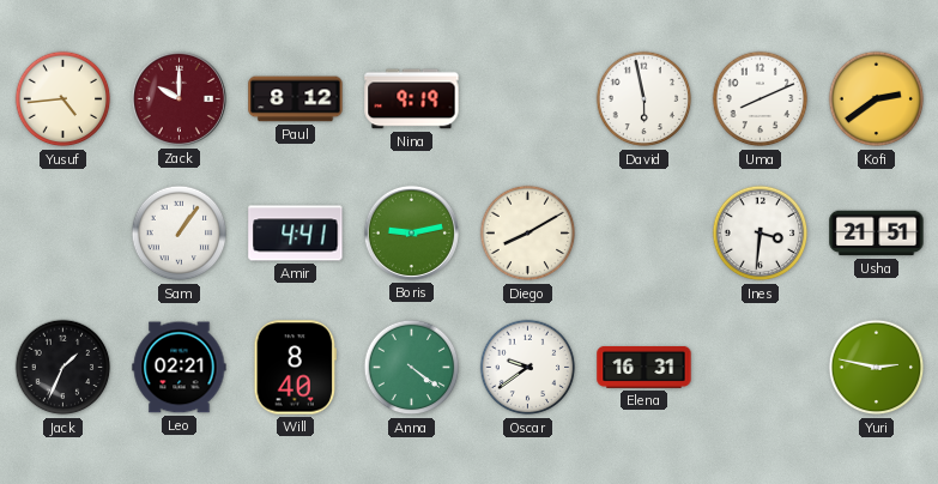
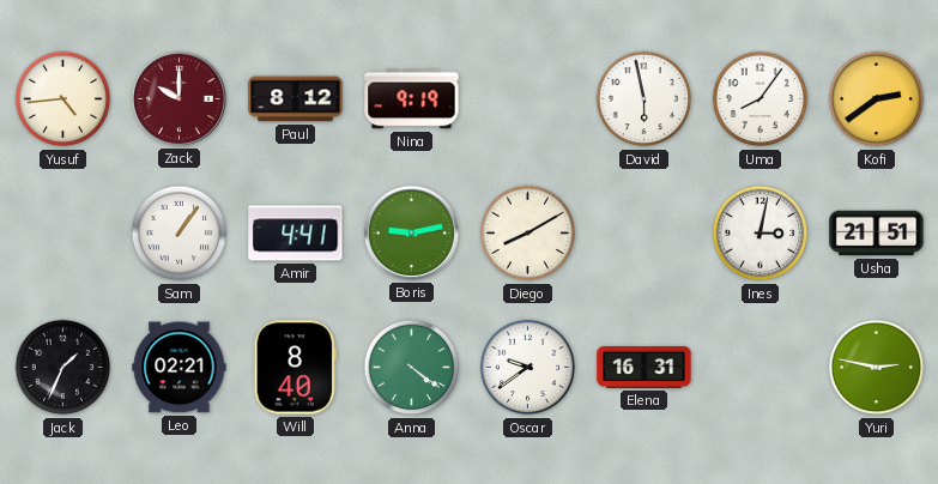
Uma: 8:11 -> 8:06
Ines: 3:31 -> 3:02
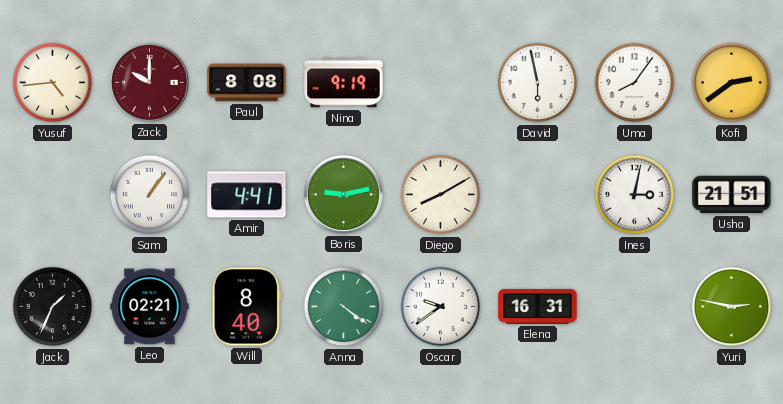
Paul: 8:12 -> 8:08
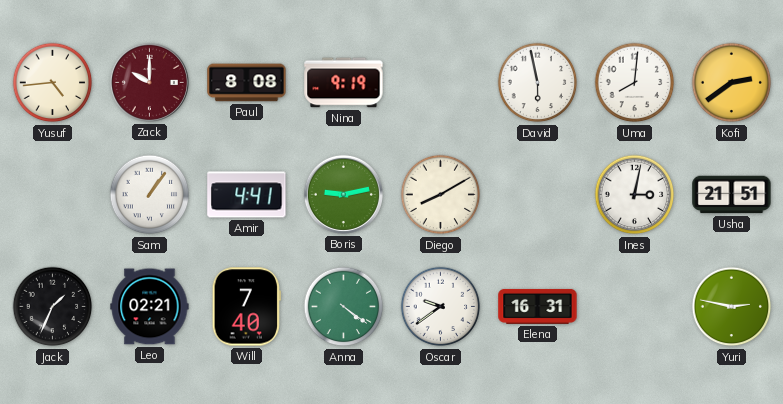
Uma: 8:06 -> 8:01
Will: 8:40 -> 7:40
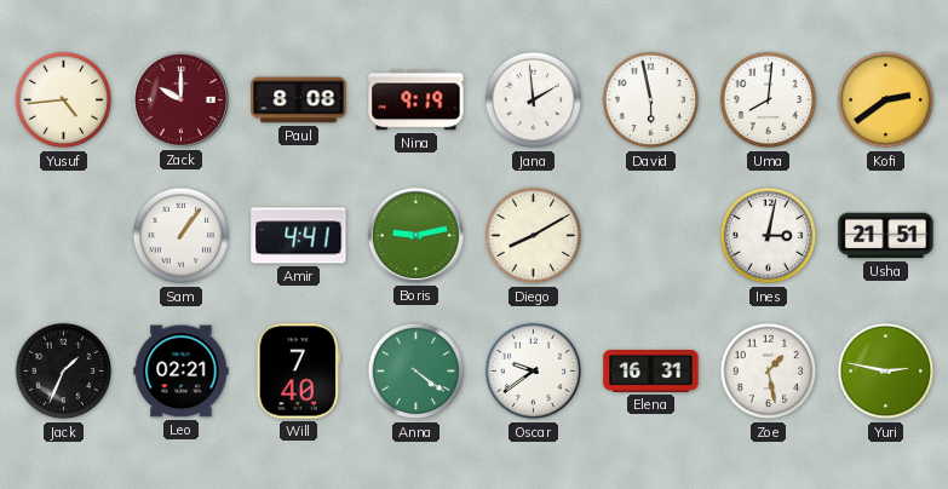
Jana: none -> 1:59
Zoe: none -> 1:28
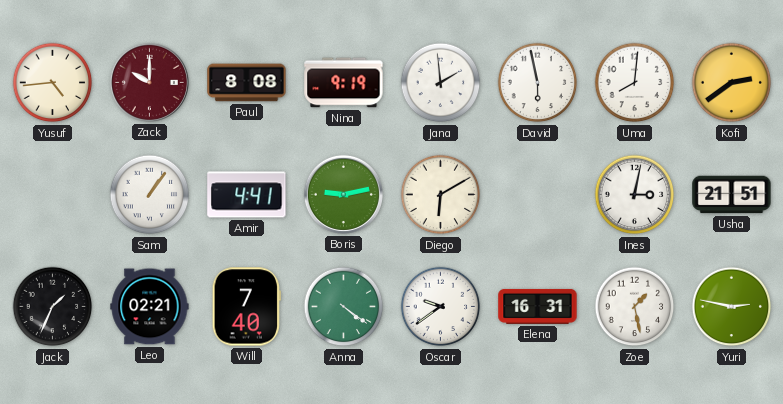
Diego: 8:10 -> 6:10
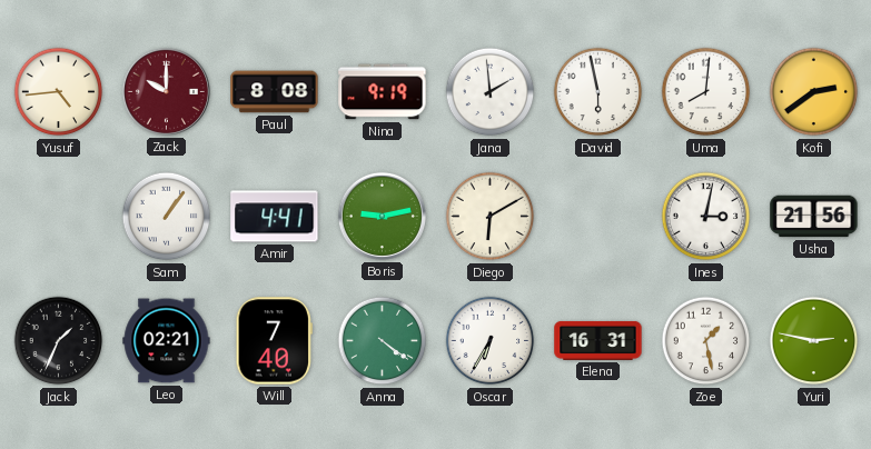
Usha: 21:51 -> 21:56
Oscar: 9:39 -> 6:35
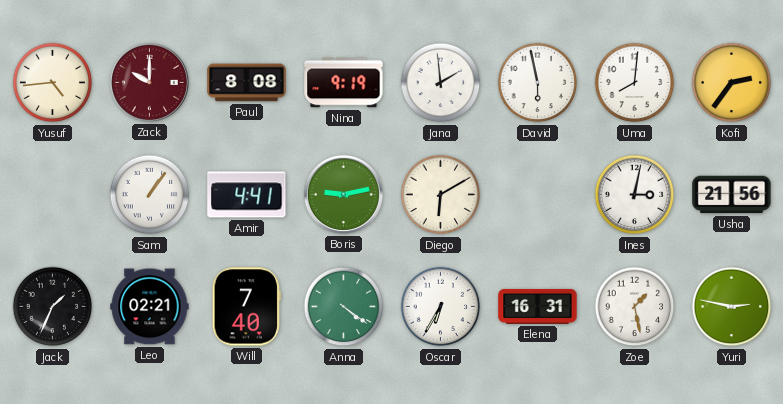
Kofi: 2:39 -> 2:36
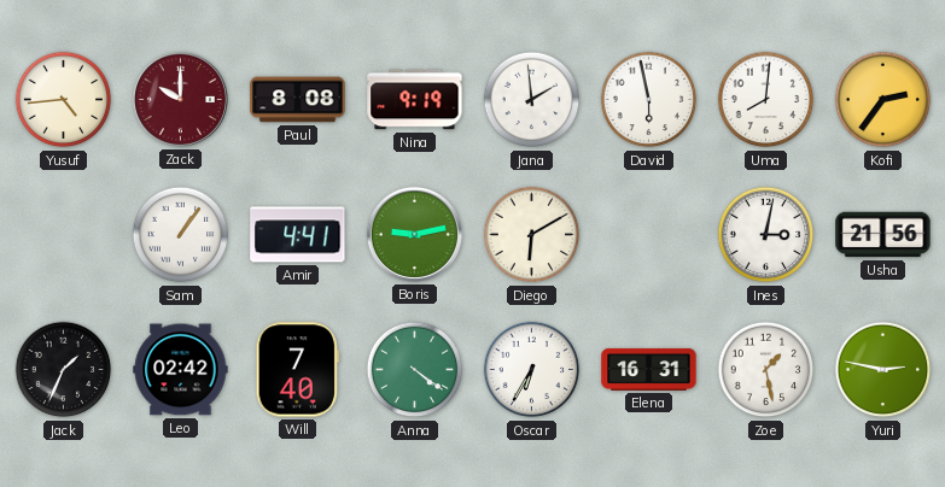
Leo: 02:21 -> 02:42
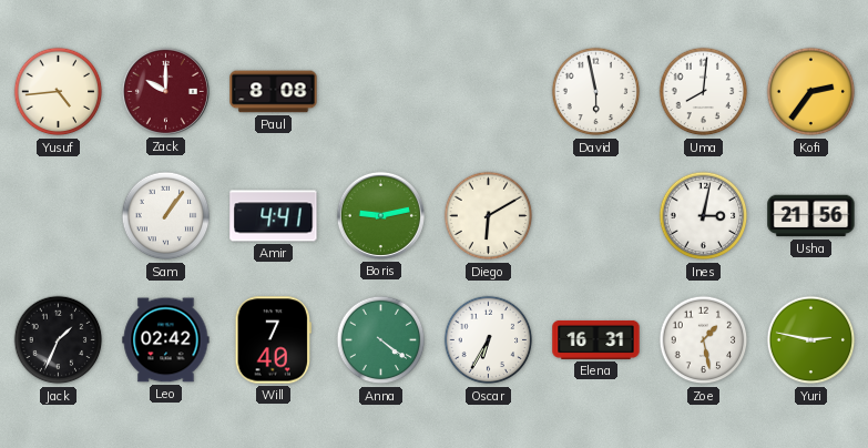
Nina: 9:19 -> none
Jana: 1:59 -> none
